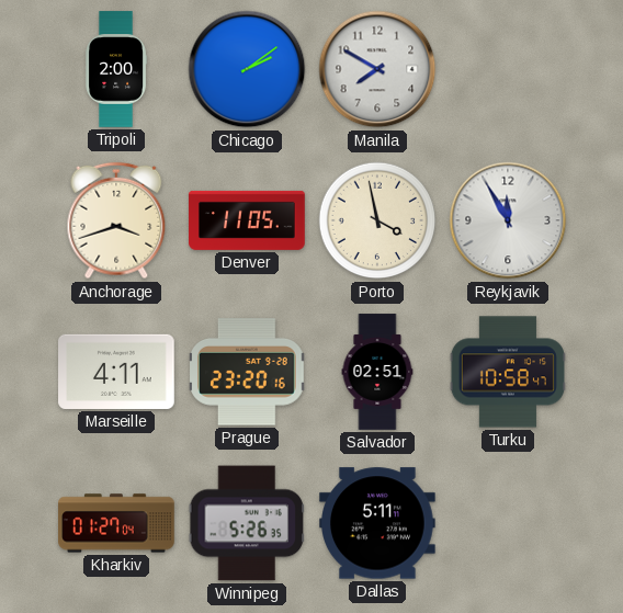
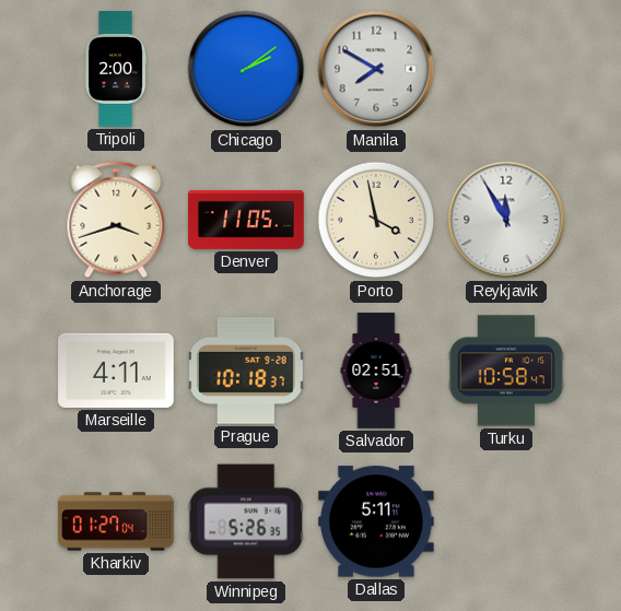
Prague: 23:20 -> 10:18
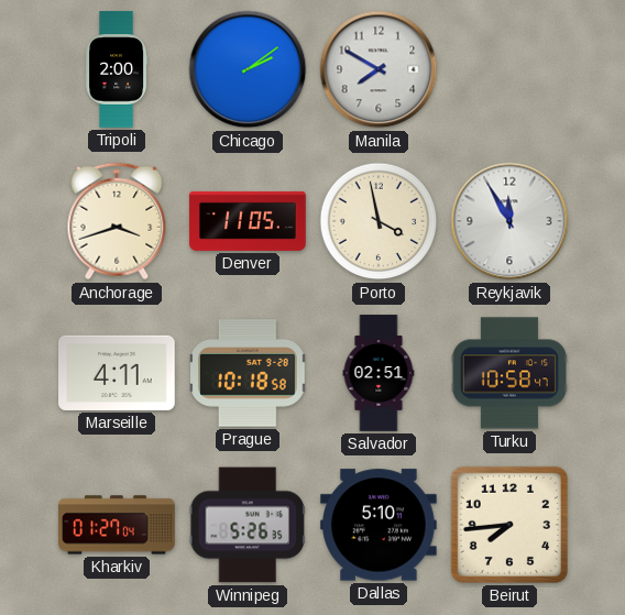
Prague: 10:18:37 -> 10:18:58
Dallas: 5:11 -> 5:10
Beirut: none -> 7:44
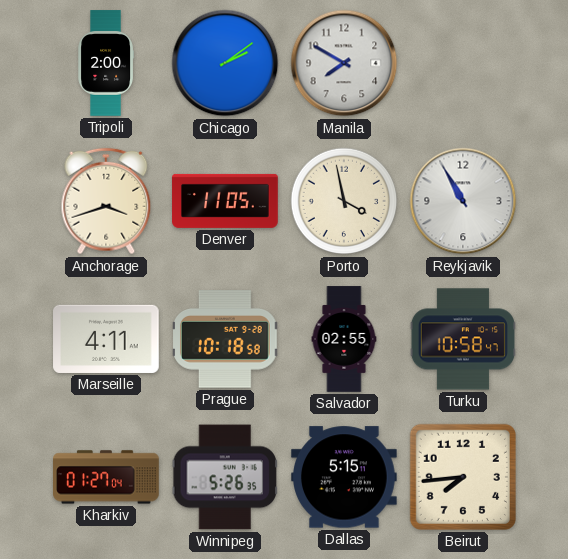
Reykjavik: 11:55 -> 10:55
Salvador: 02:51 -> 02:55
Dallas: 5:10 -> 5:15
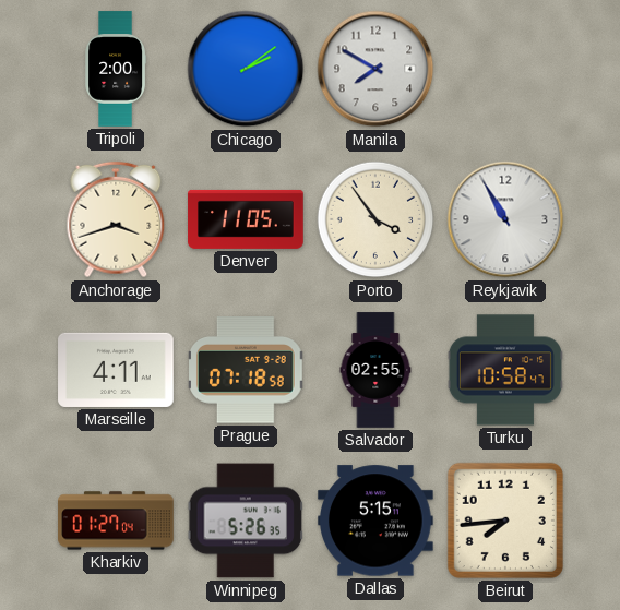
Porto: 3:58 -> 3:54
Prague: 10:18 -> 07:18
